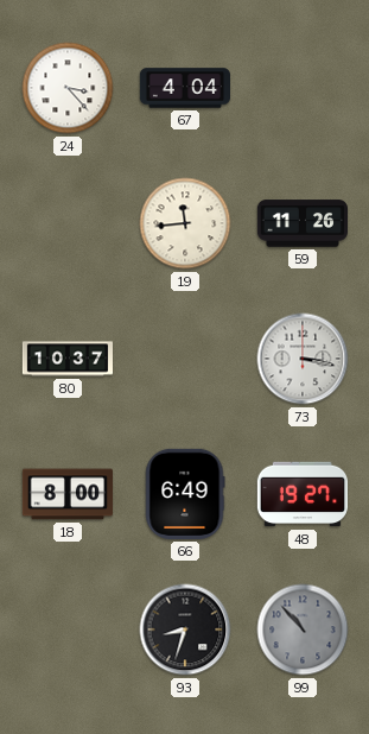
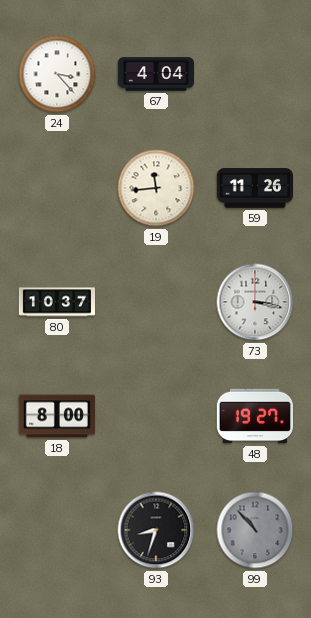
66: 6:49 -> none
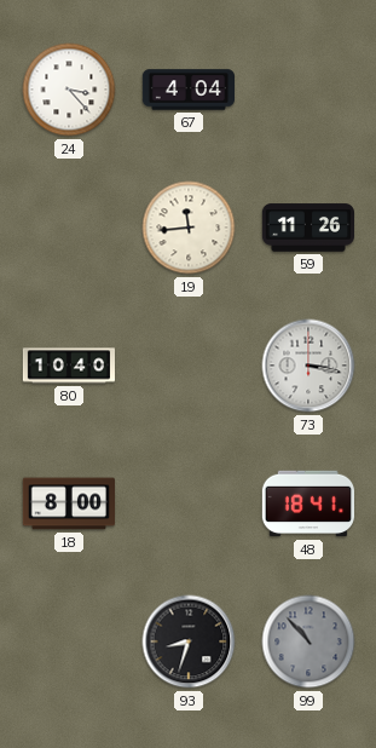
80: 10:37 -> 10:40
48: 19:27 -> 18:41
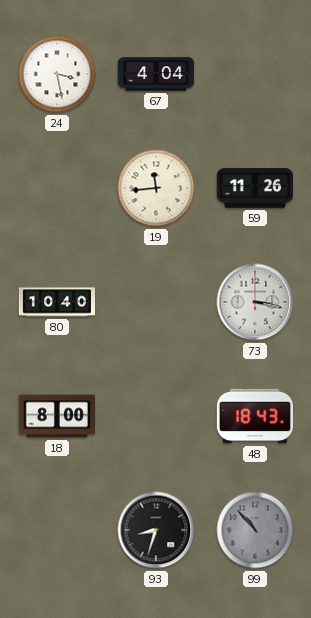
24: 3:23 -> 3:28
48: 18:41 -> 18:43
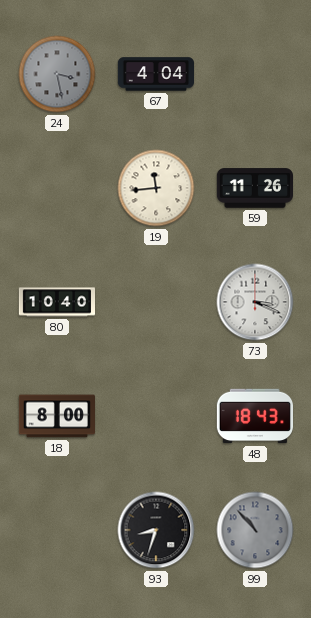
24 dial: white -> grey
73: 3:17 -> 3:19
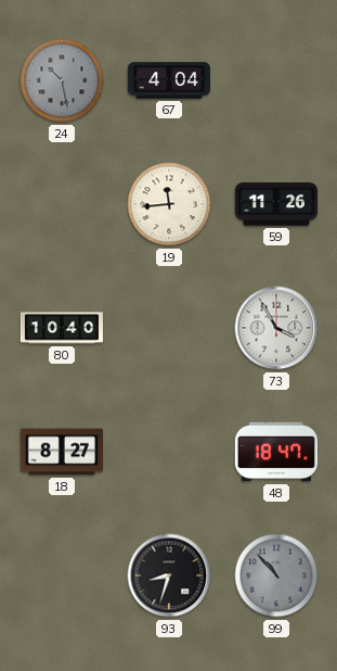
24: 3:28 -> 10:28
73: 3:19 -> 3:55
18: 8:00 -> 8:27
48: 18:43 -> 18:47
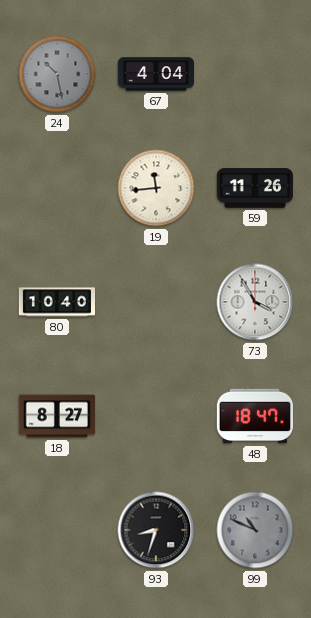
99: 10:53 -> 10:49
